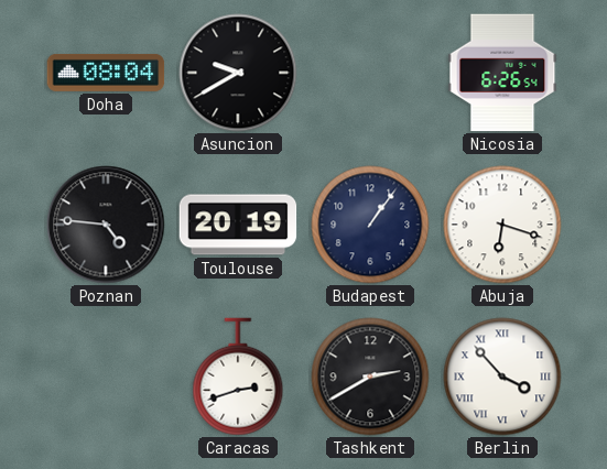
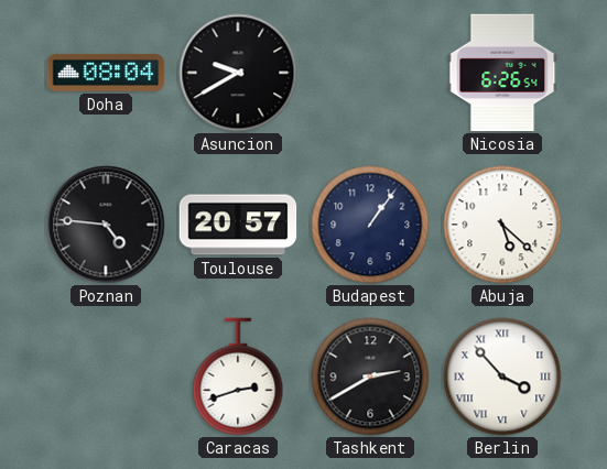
Toulouse: 20:19 -> 20:57
Abuja: 6:18 -> 5:22
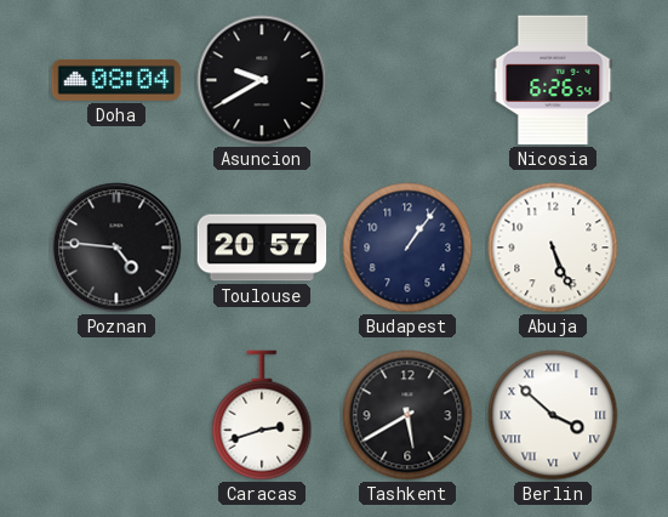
Abuja: 5:22 -> 5:26
Tashkent: 2:40 -> 5:40
Berlin: 3:53 -> 3:52
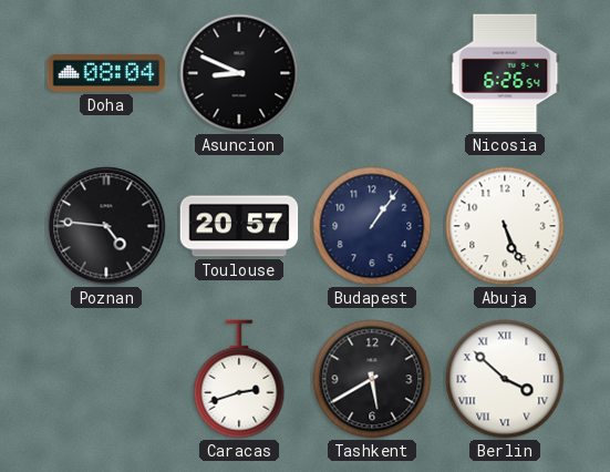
Asuncion: 9:40 -> 8:49
